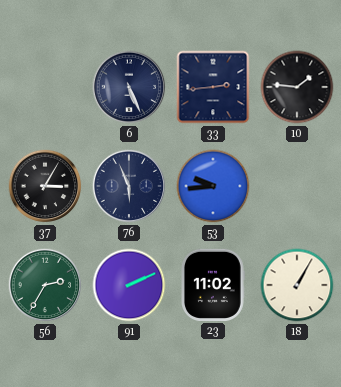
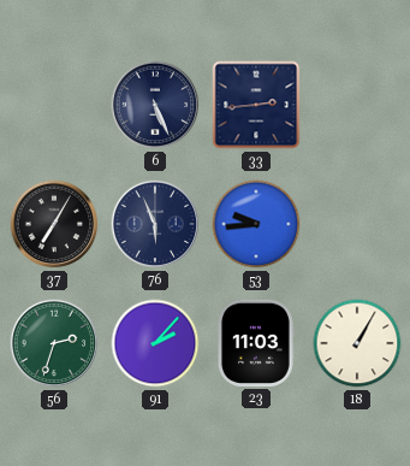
10: 1:46 -> none
37: 3:05 -> 7:05
56: 2:35 -> 2:33
91: 2:11 -> 2:07
23: 11:02 -> 11:03
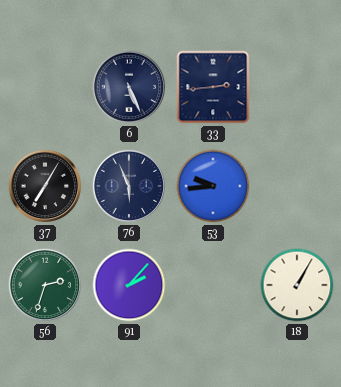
23: 11:03 -> none
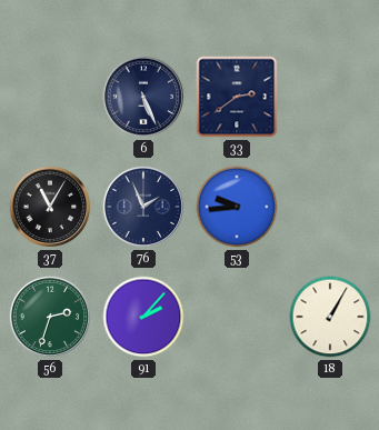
33: 2:44 -> 2:39
37: 7:05 -> 11:05
76: 5:56 -> 1:56
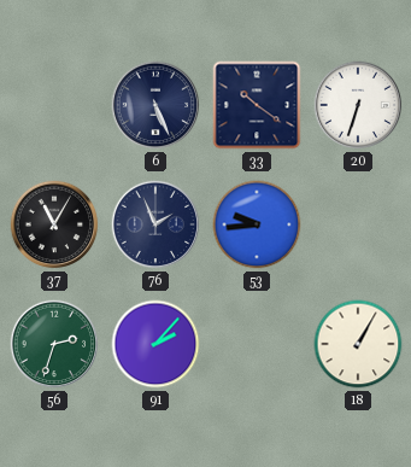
33: 2:39 -> 10:21
20: none -> 6:33
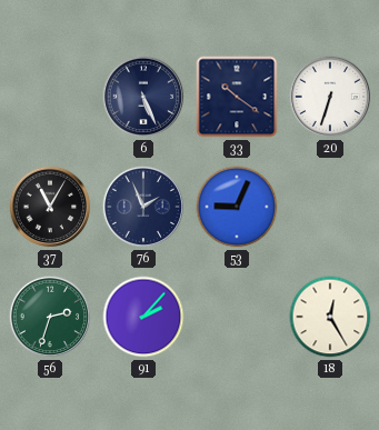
53: 9:44 -> 9:04
18: 1:05 -> 12:25
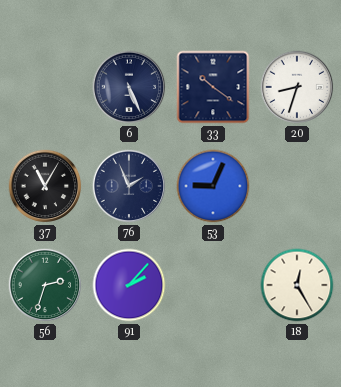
20: 6:33 -> 8:33
